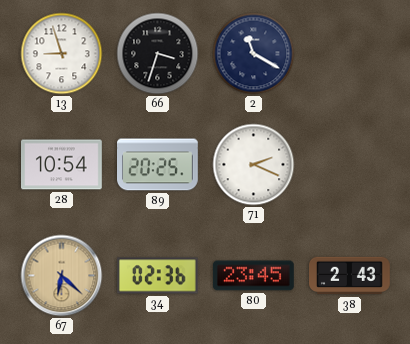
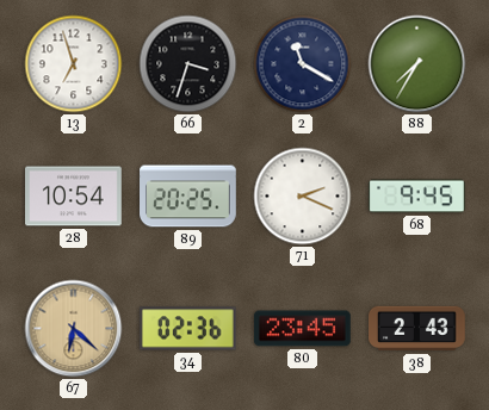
13: 8:57 -> 6:57
88: none -> 7:35
68: none -> 9:45
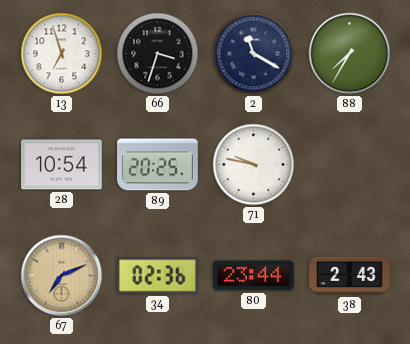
71: 2:19 -> 9:47
68: 9:45 -> none
67: 6:22 -> 7:11
80: 23:45 -> 23:44
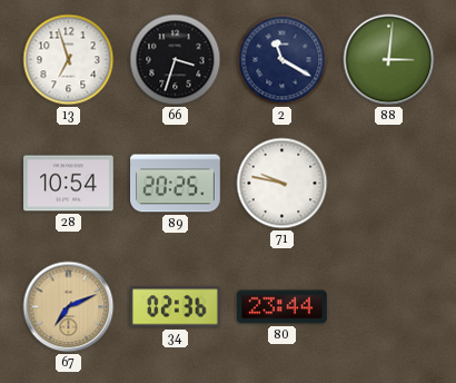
88: 7:35 -> 3:01
38: 2:43 -> none
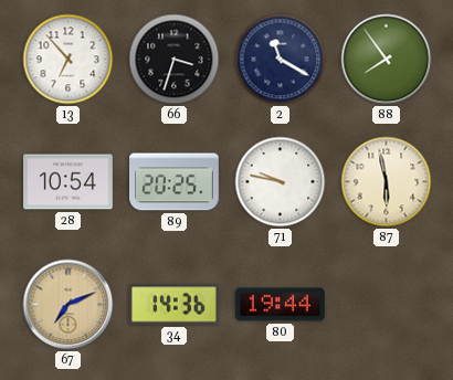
13: 6:57 -> 6:53
88: 3:01 -> 7:54
87: none -> 5:58
34: 02:36 -> 14:36
80: 23:44 -> 19:44
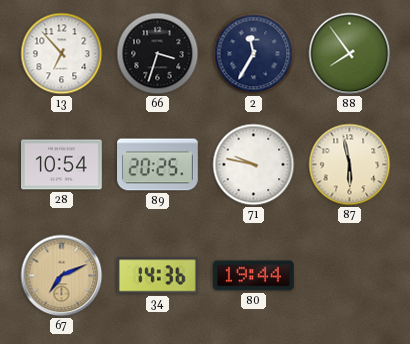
2: 11:20 -> 11:35
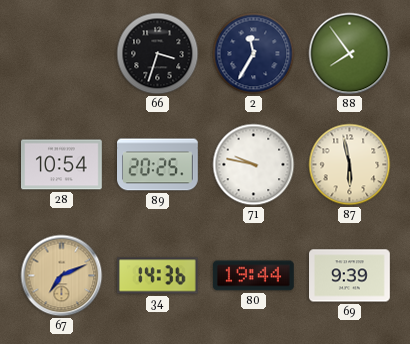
13: 6:53 -> none
69: none -> 9:39
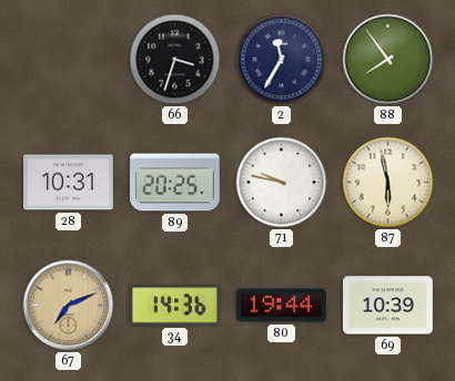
28: 10:54 -> 10:31
69: 9:39 -> 10:39
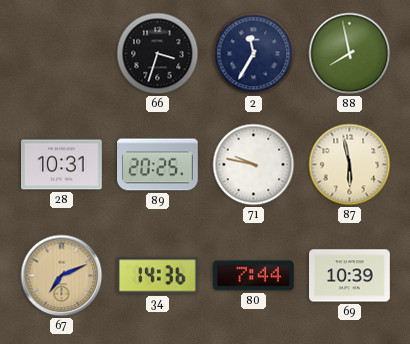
88: 7:54 -> 7:58
80: 19:44 -> 7:44
